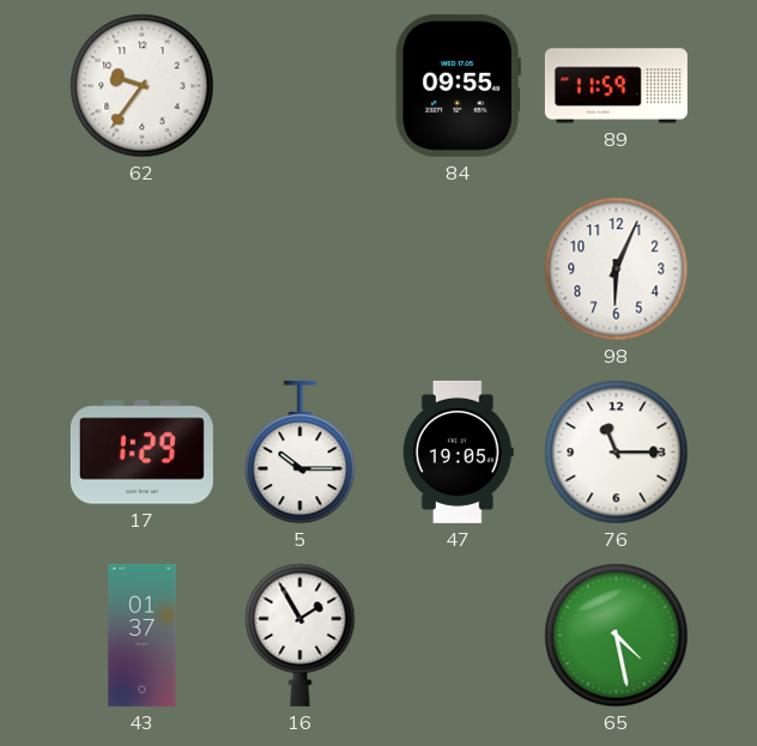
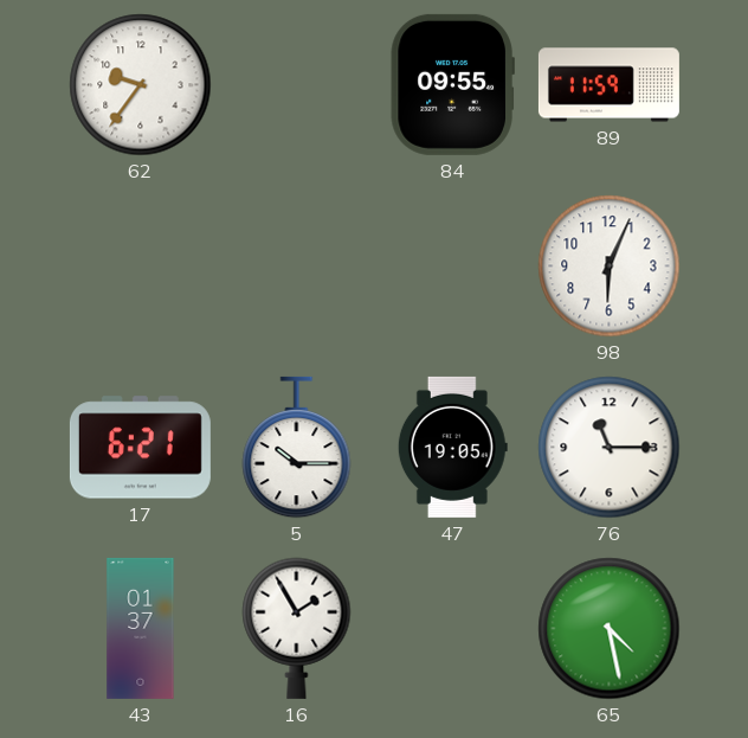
17: 1:29 -> 6:21
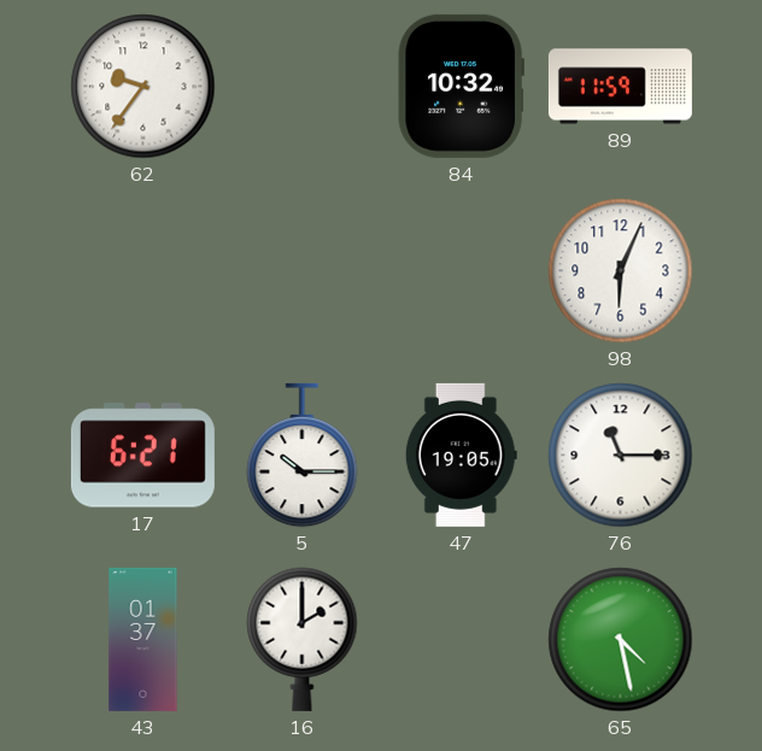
84: 09:55 -> 10:32
16: 1:55 -> 2:00
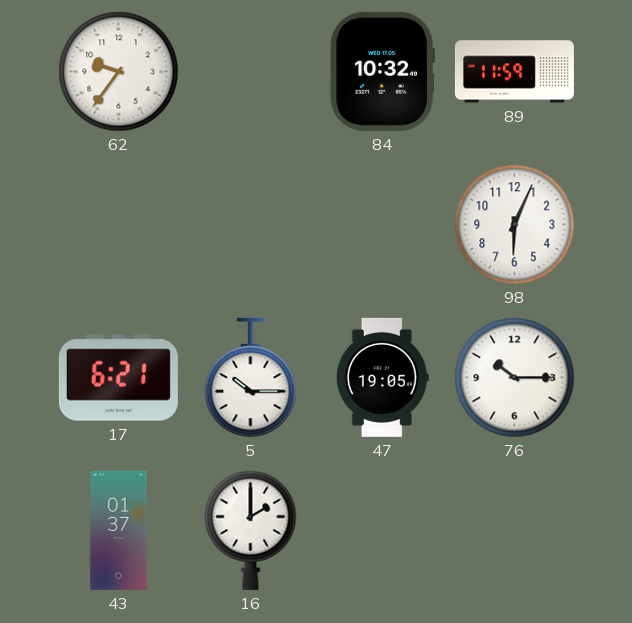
76: 11:15 -> 10:15
65: 4:28 -> none
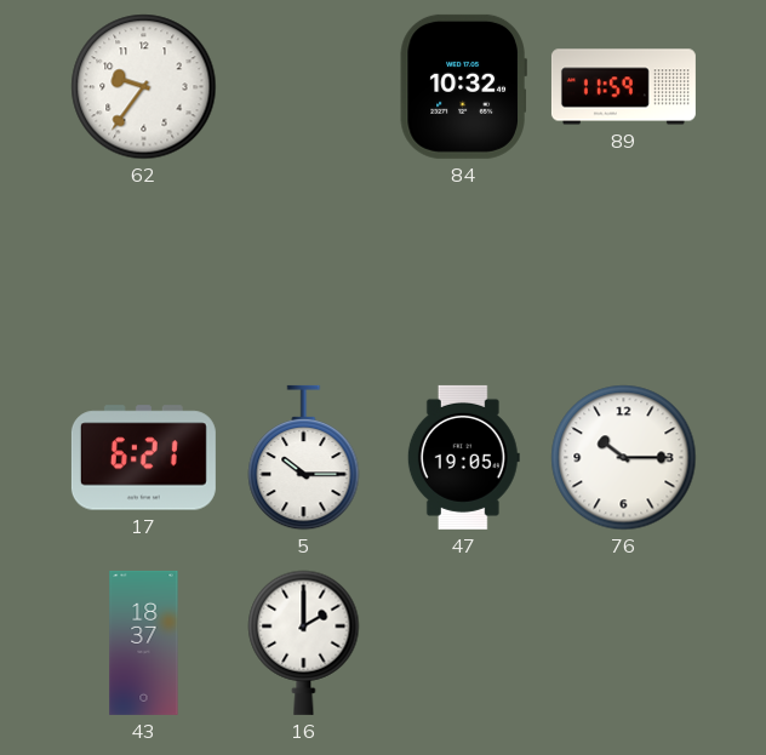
98: 6:04 -> none
43: 01:37 -> 18:37
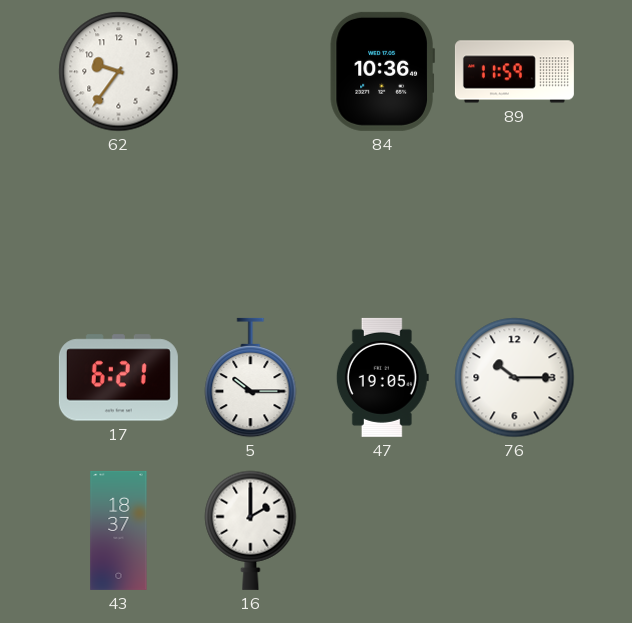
84: 10:32 -> 10:36
